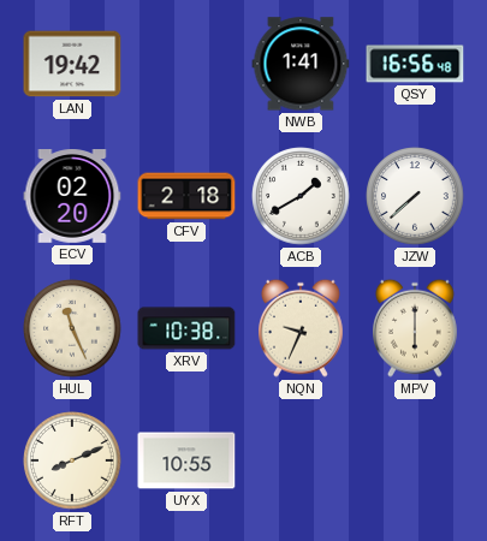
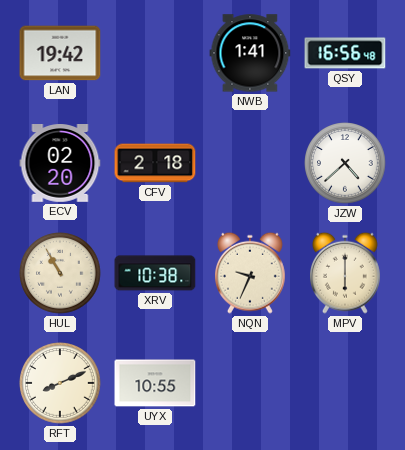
ACB: 1:40 -> none
JZW: 7:38 -> 4:38
HUL: 11:26 -> 10:55
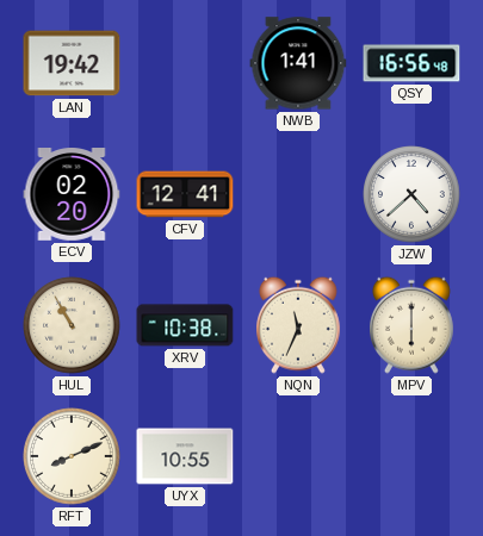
CFV: 2:18 -> 12:41
NQN: 9:34 -> 11:34
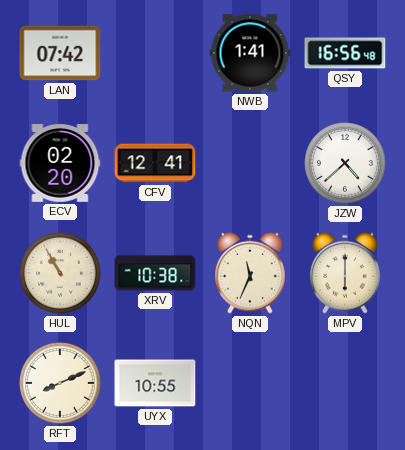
LAN: 19:42 -> 07:42
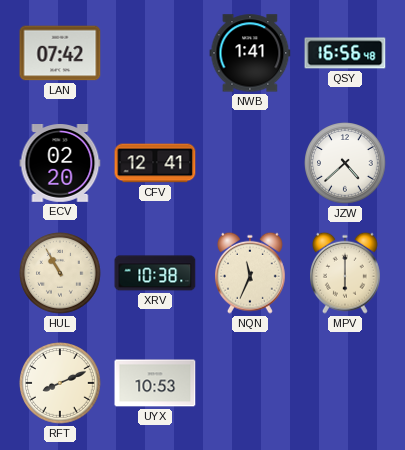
UYX: 10:55 -> 10:53
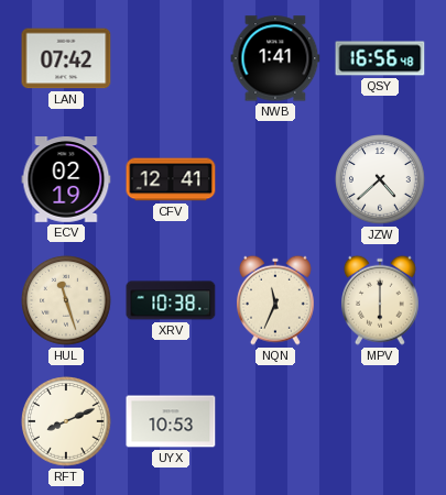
ECV: 02:20 -> 02:19
HUL: 10:55 -> 11:27
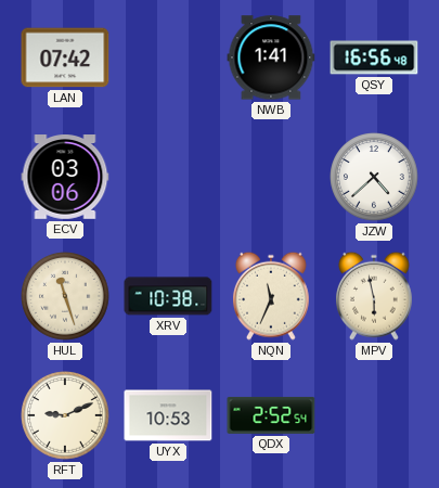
ECV: 02:19 -> 03:06
CFV: 12:41 -> none
MPV: 6:00 -> 5:58
RFT: 8:11 -> 9:11
QDX: none -> 2:52
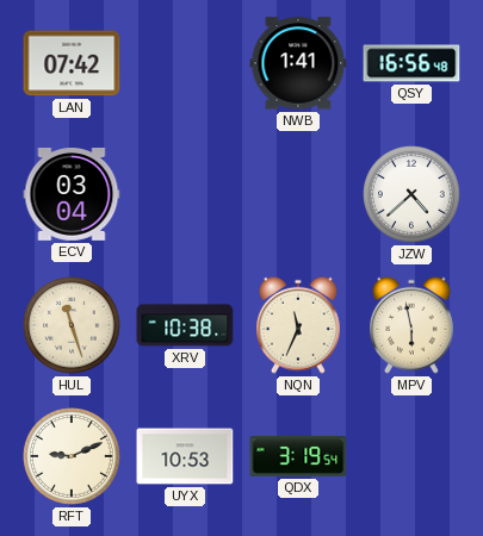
ECV: 03:06 -> 03:04
QDX: 2:52 -> 3:19
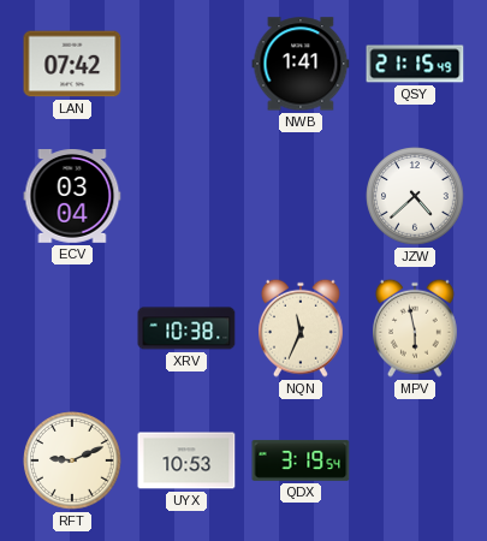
QSY: 16:56 -> 21:15
HUL: 11:27 -> none
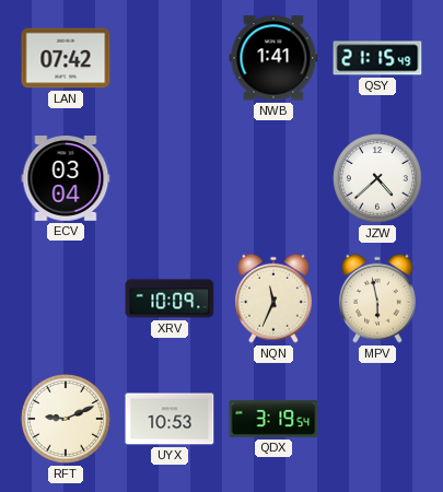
XRV: 10:38 -> 10:09
